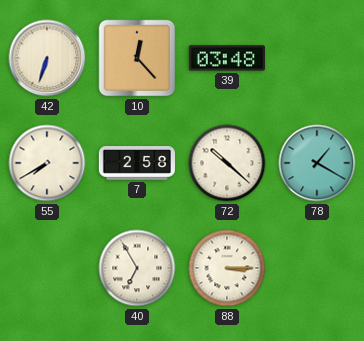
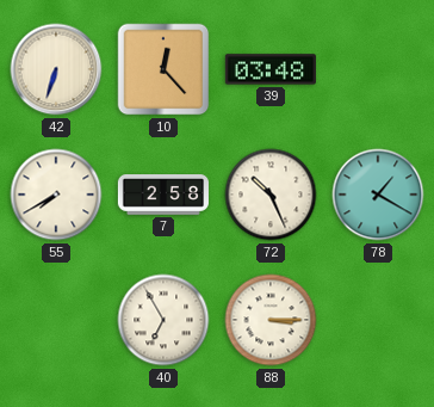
72: 10:22 -> 10:26
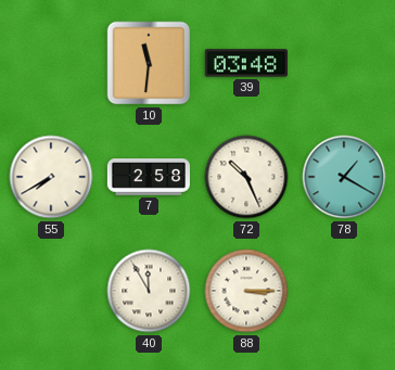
42: 6:33 -> none
10: 12:23 -> 11:31
40: 6:55 -> 11:55
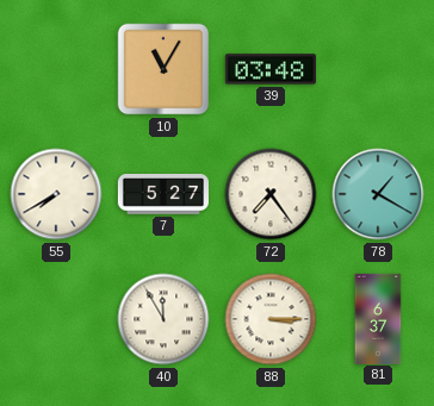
10: 11:31 -> 11:05
7: 2:58 -> 5:27
72: 10:26 -> 7:24
81: none -> 6:37
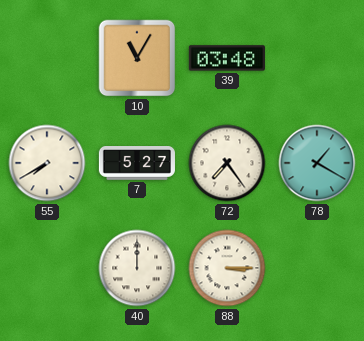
40: 11:55 -> 12:00
81: 6:37 -> none
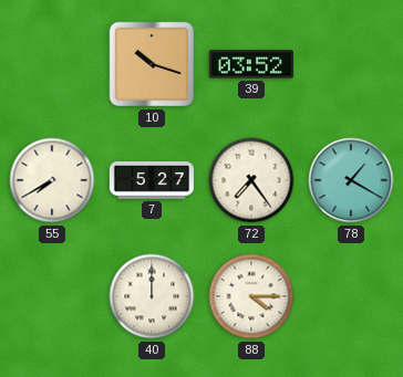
10: 11:05 -> 10:18
39: 03:48 -> 03:52
88: 3:15 -> 4:15
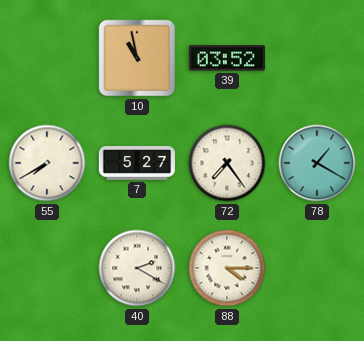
10: 10:18 -> 10:58
40: 12:00 -> 2:20
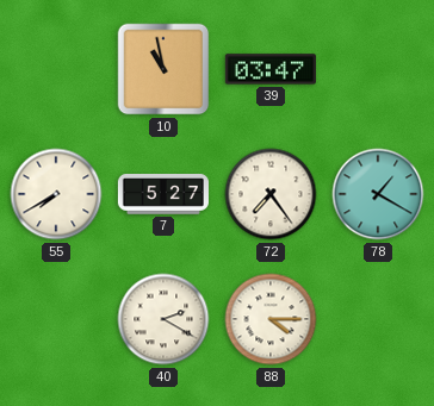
39: 03:52 -> 03:47
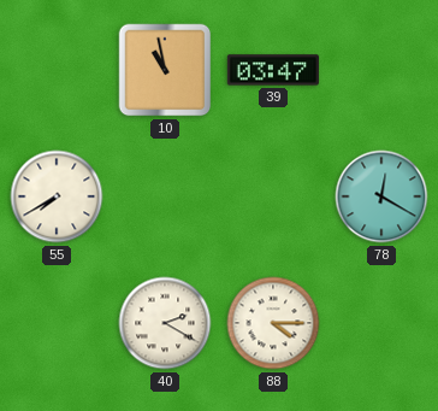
7: 5:27 -> none
72: 7:24 -> none
78: 1:20 -> 12:20
